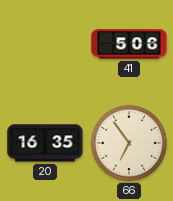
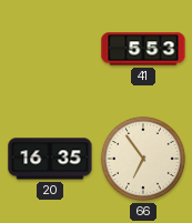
41: 5:06 -> 5:53
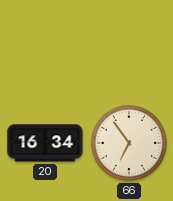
41: 5:53 -> none
20: 16:35 -> 16:34
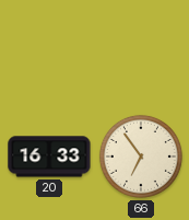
20: 16:34 -> 16:33
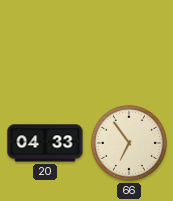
20: 16:33 -> 04:33
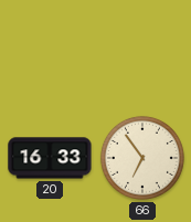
20: 04:33 -> 16:33
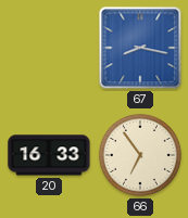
67: none -> 8:17
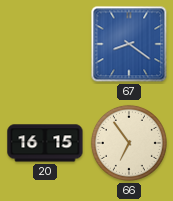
67: 8:17 -> 8:21
20: 16:33 -> 16:15
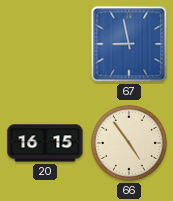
67: 8:21 -> 8:58
66: 6:54 -> 4:54
